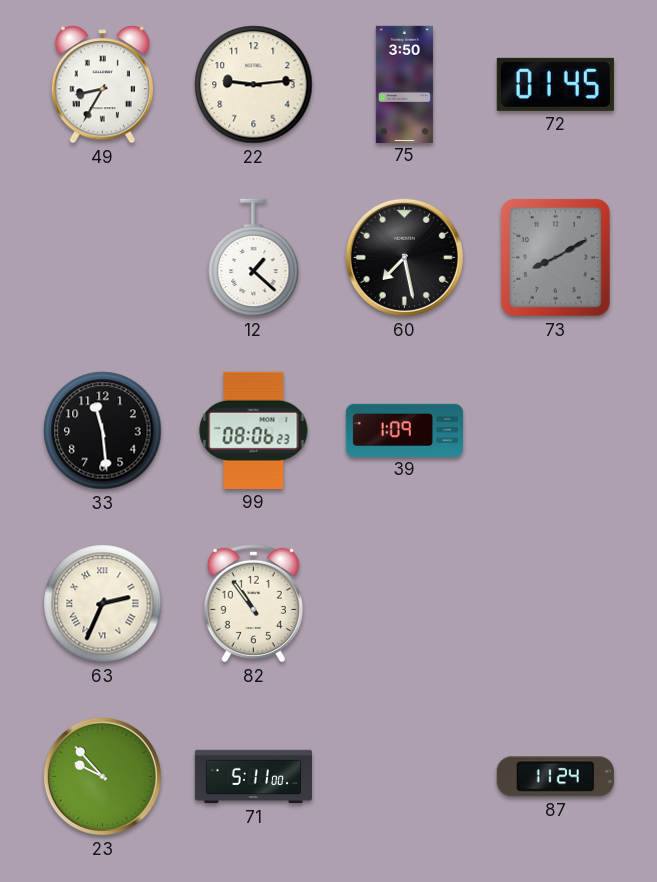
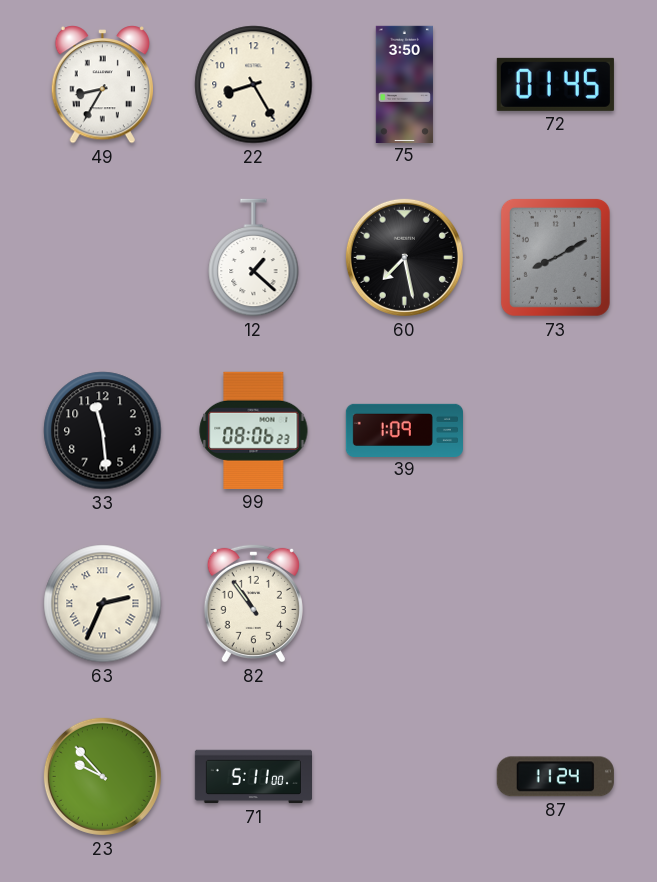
22: 9:14 -> 8:25
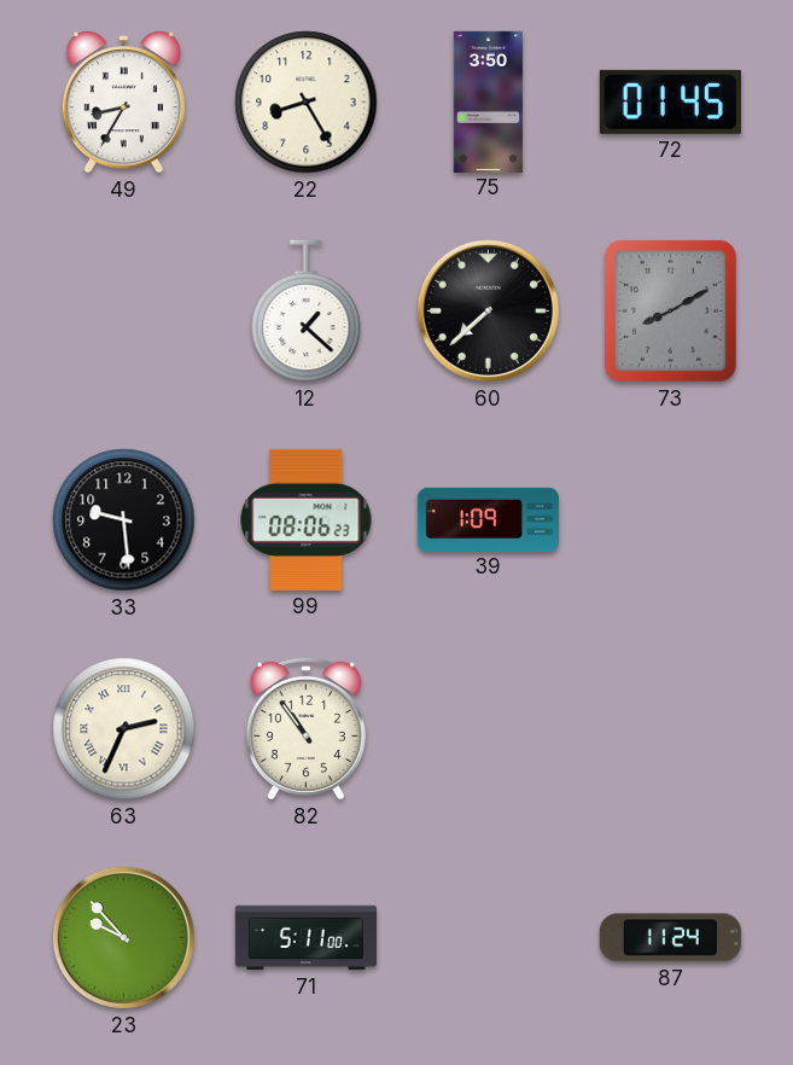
60: 7:28 -> 7:38
33: 11:29 -> 9:29
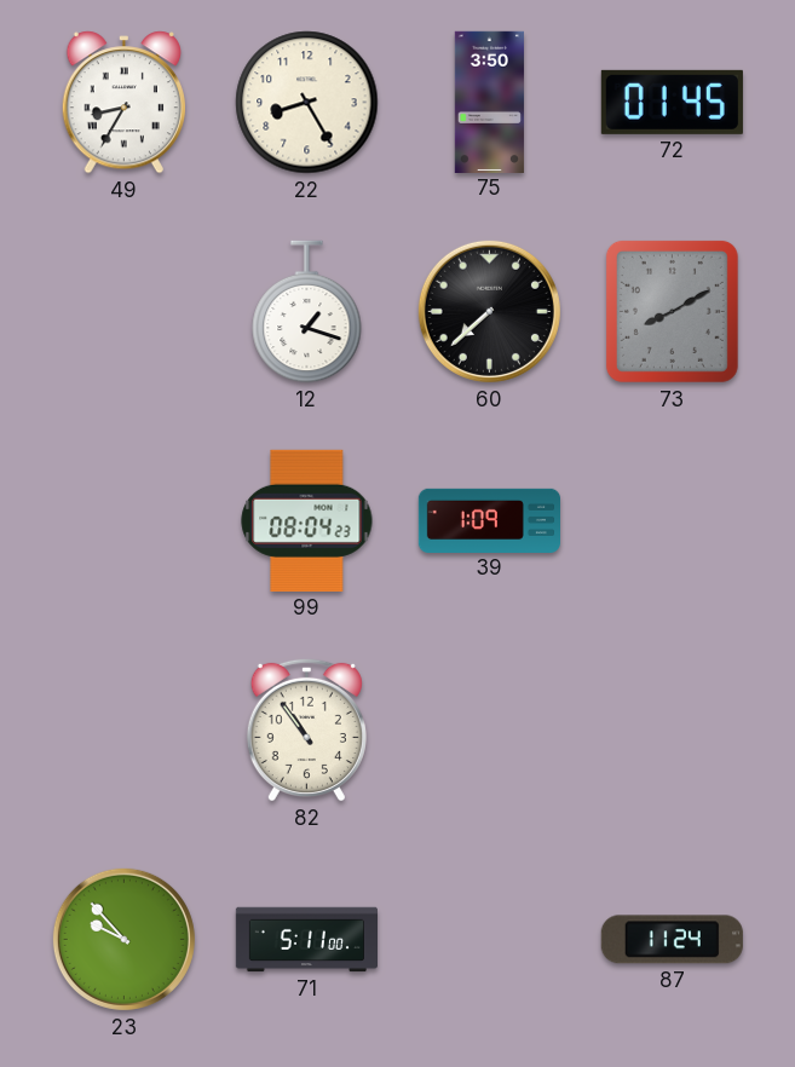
12: 1:22 -> 1:18
33: 9:29 -> none
99: 08:06 -> 08:04
63: 2:34 -> none
